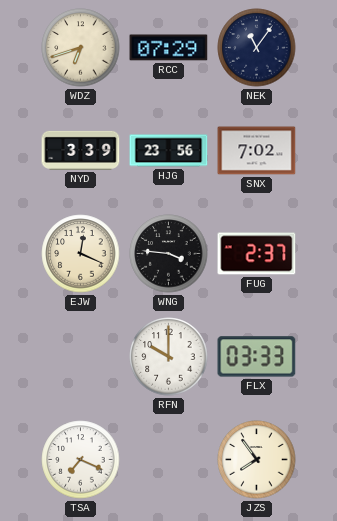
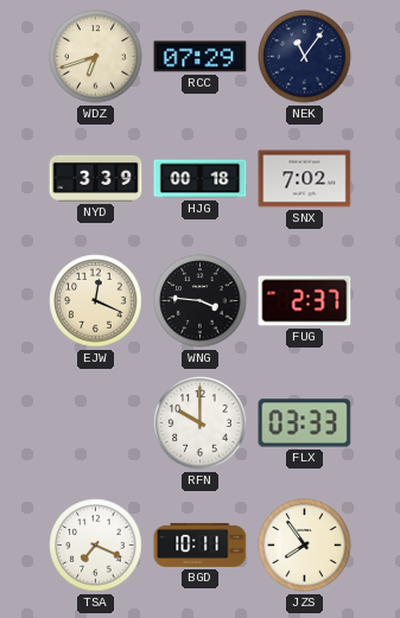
HJG: 23:56 -> 00:18
BGD: none -> 10:11
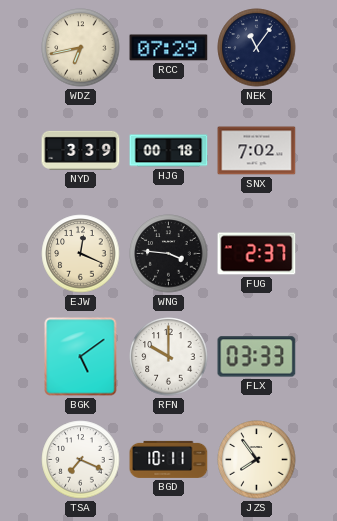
WDZ: 6:42 -> 6:43
BGK: none -> 5:09
